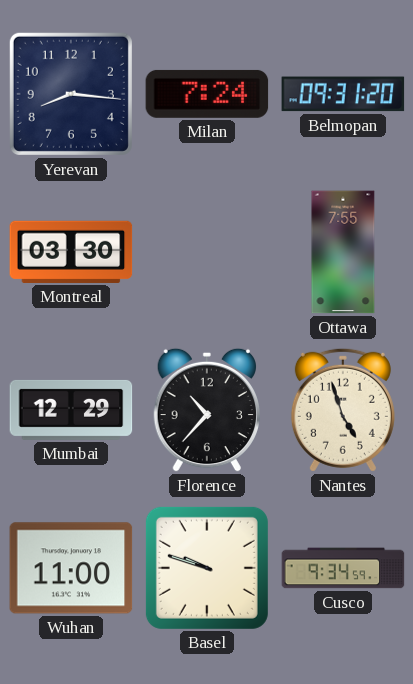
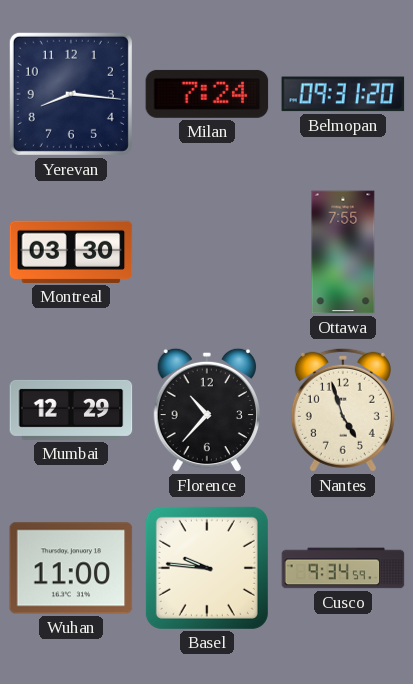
Basel: 9:48 -> 9:46
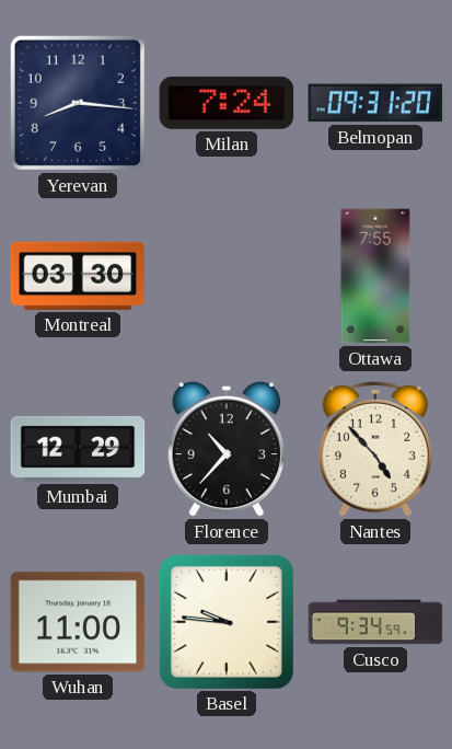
Nantes: 4:57 -> 4:53
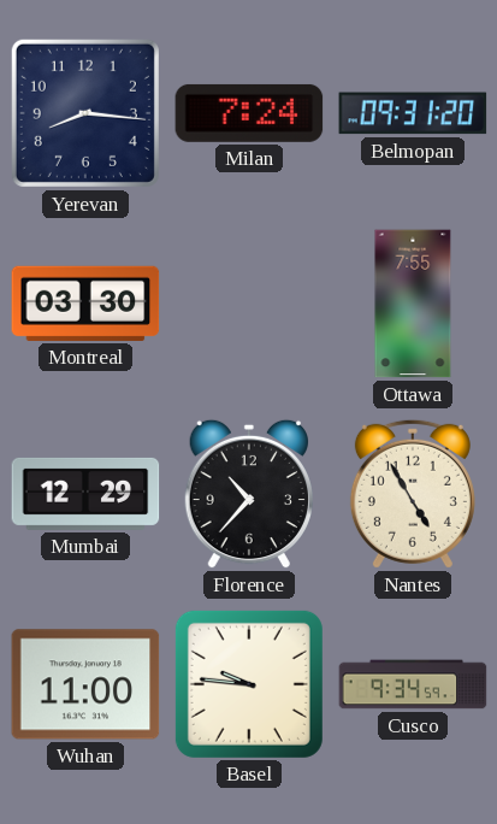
Nantes: 4:53 -> 4:55
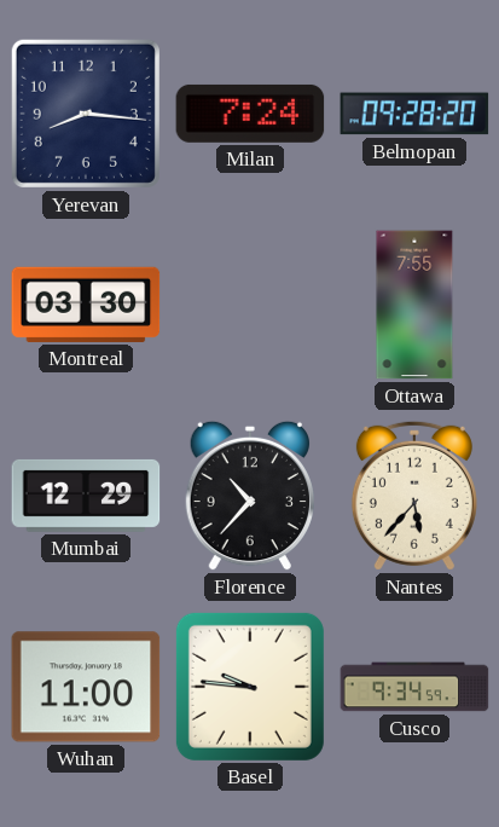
Belmopan: 09:31 -> 09:28
Nantes: 4:55 -> 5:37
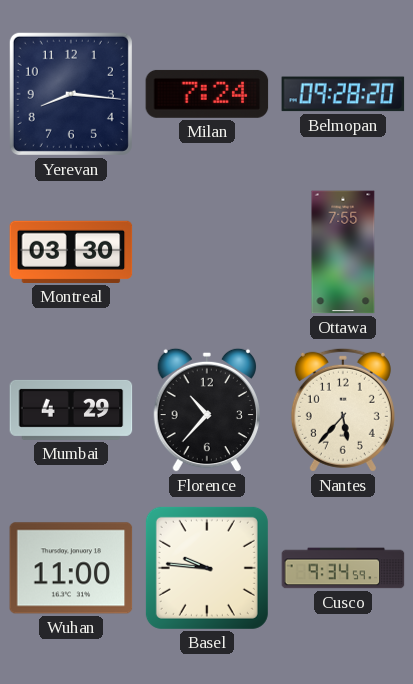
Mumbai: 12:29 -> 4:29
